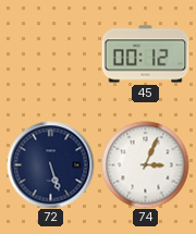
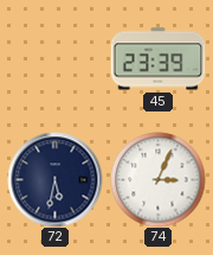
45: 00:12 -> 23:39
72: 5:27 -> 5:32
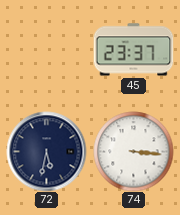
45: 23:39 -> 23:37
74: 3:04 -> 3:16
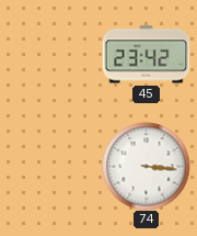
45: 23:37 -> 23:42
72: 5:32 -> none
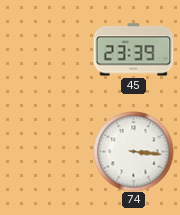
45: 23:42 -> 23:39
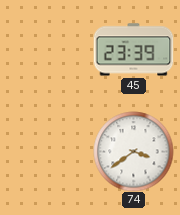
74: 3:16 -> 3:39
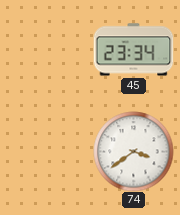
45: 23:39 -> 23:34
